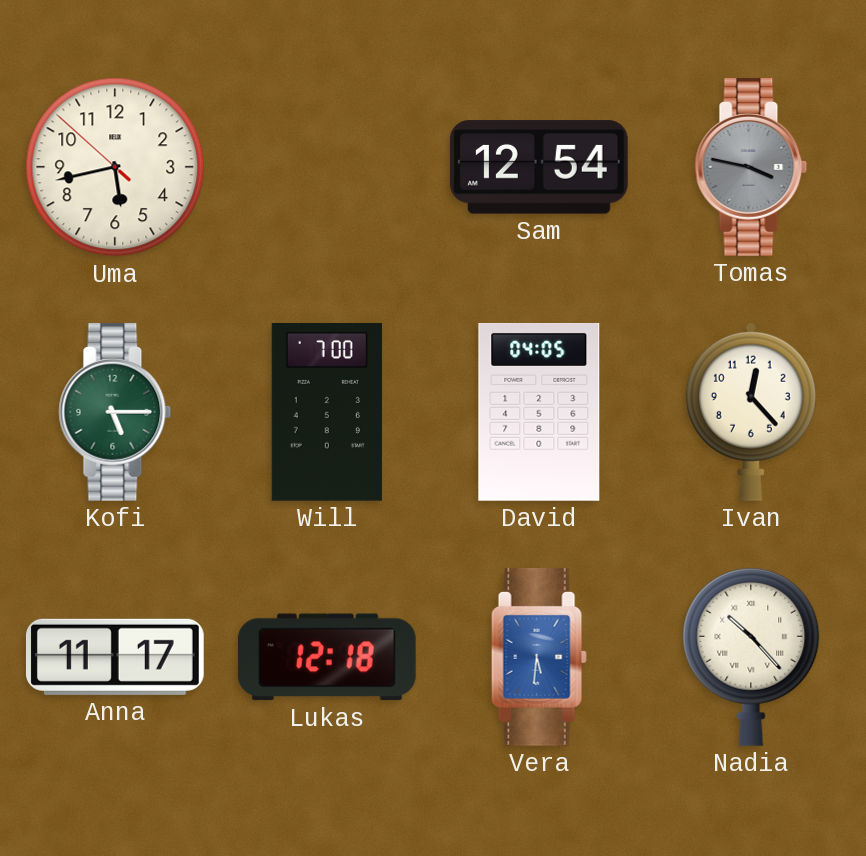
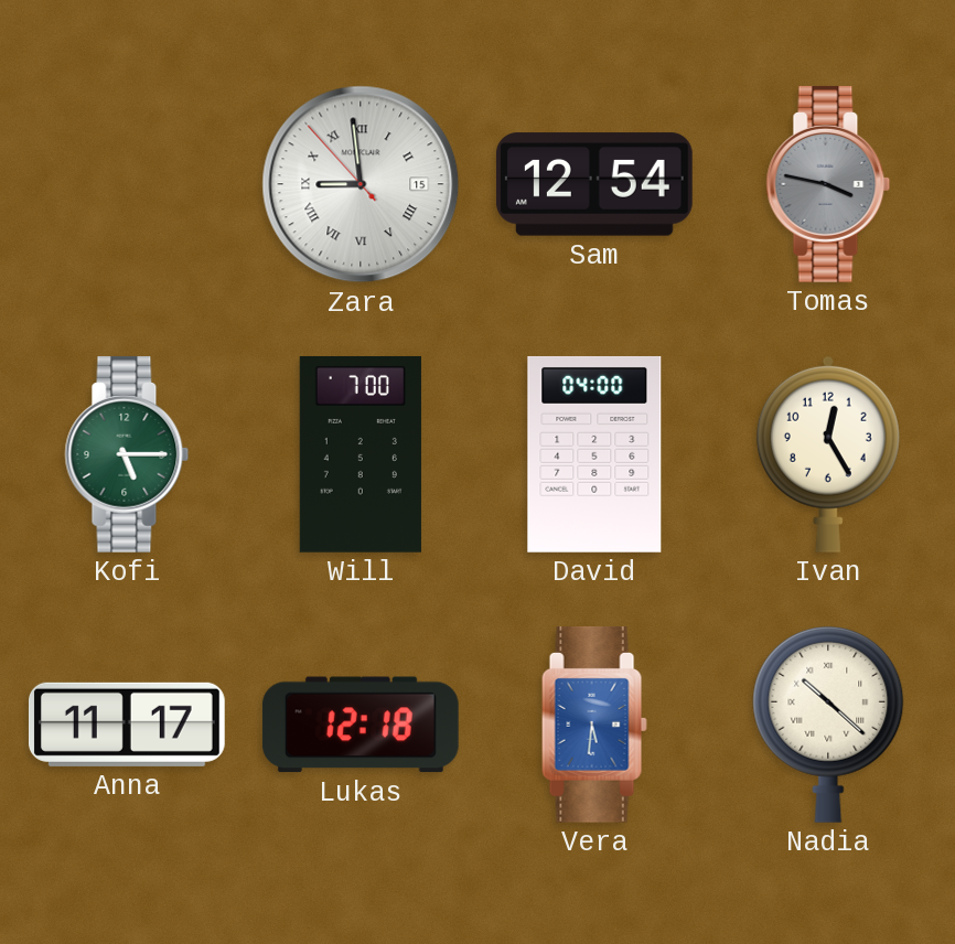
Uma: 5:42 -> none
Zara: none -> 8:58
David: 04:05 -> 04:00
Ivan: 12:23 -> 12:25
Nadia: 10:23 -> 10:22
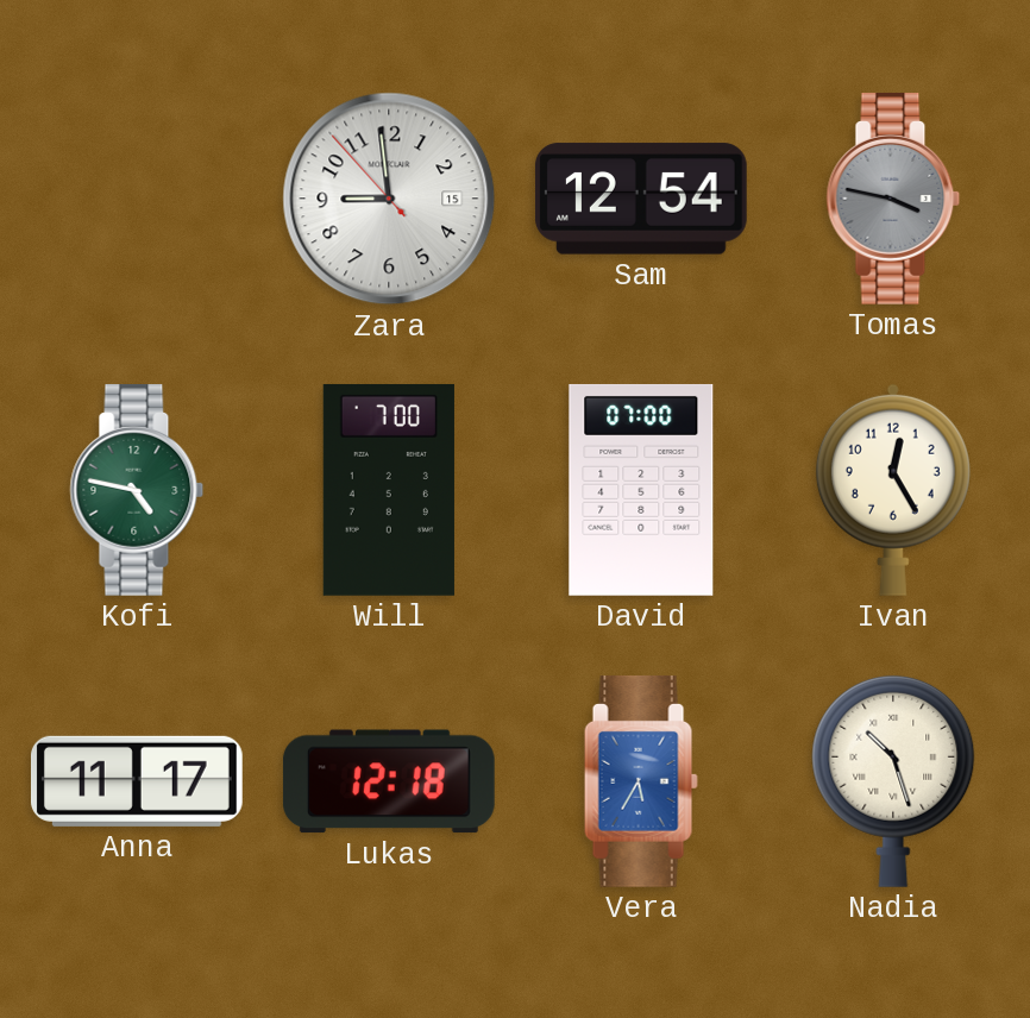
Zara numerals: Roman -> Arabic
Kofi: 5:15 -> 4:47
David: 04:00 -> 07:00
Vera: 5:31 -> 5:35
Nadia: 10:22 -> 10:27
